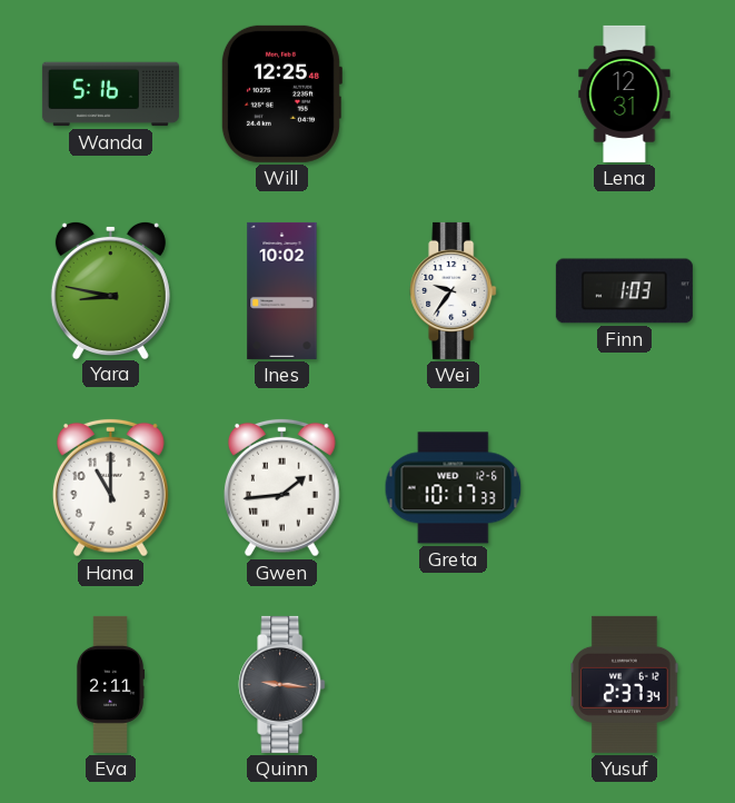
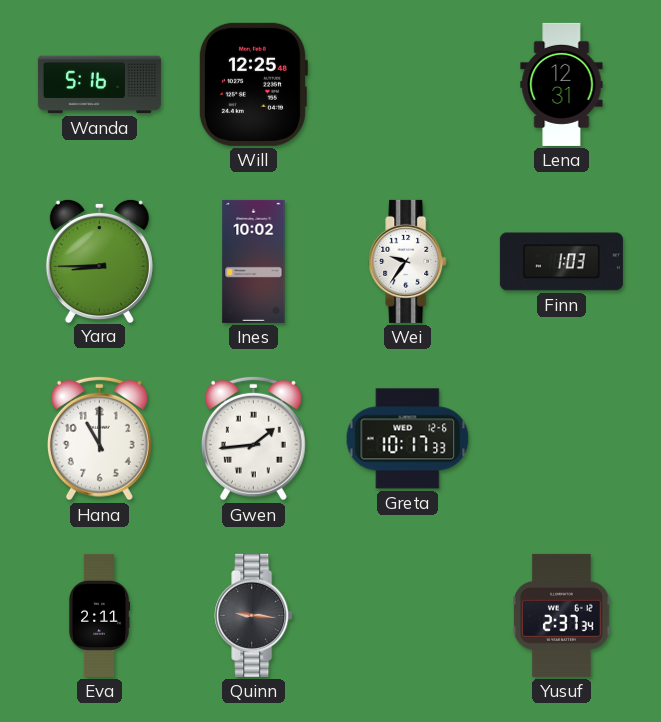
Yara: 8:47 -> 8:45
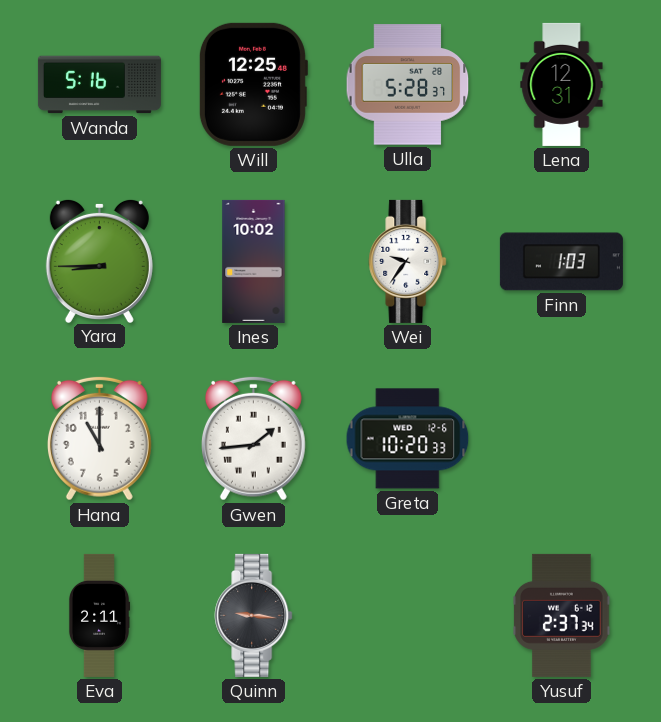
Ulla: none -> 5:28
Greta: 10:17 -> 10:20
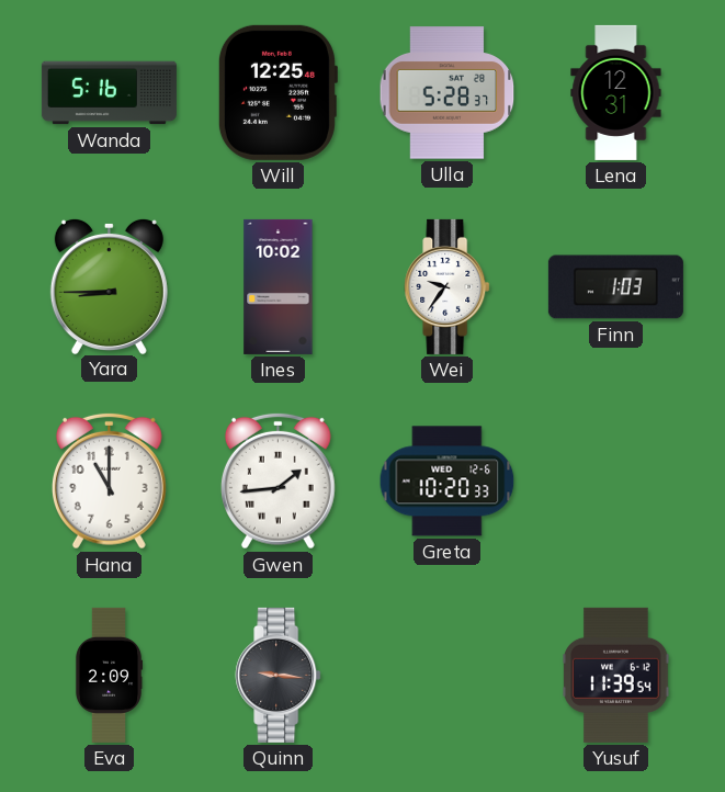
Eva: 2:11 -> 2:09
Yusuf: 2:37 -> 11:39
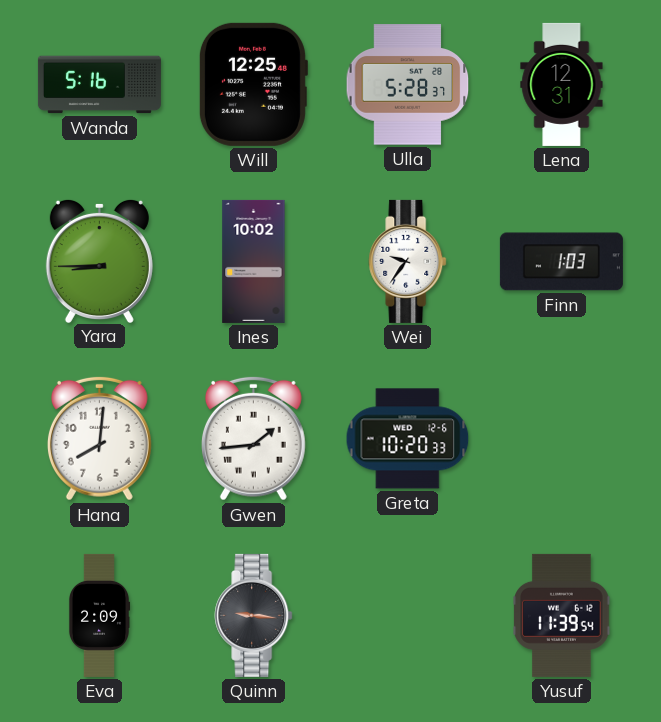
Hana: 11:00 -> 8:01
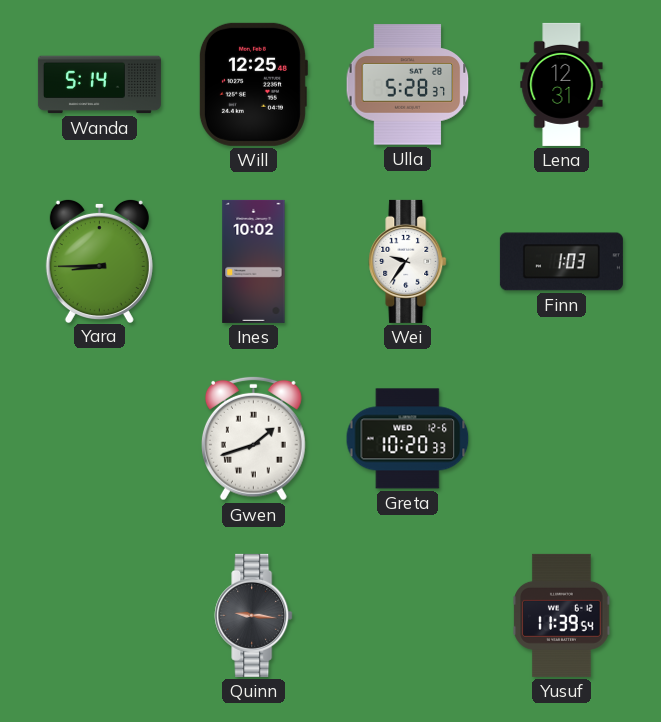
Wanda: 5:16 -> 5:14
Hana: 8:01 -> none
Gwen: 1:44 -> 1:42
Eva: 2:09 -> none
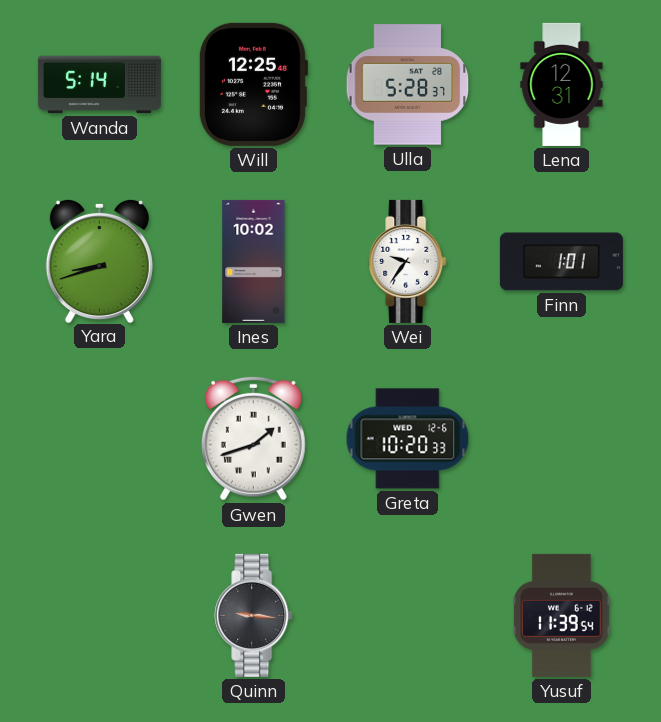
Yara: 8:45 -> 8:42
Finn: 1:03 -> 1:01
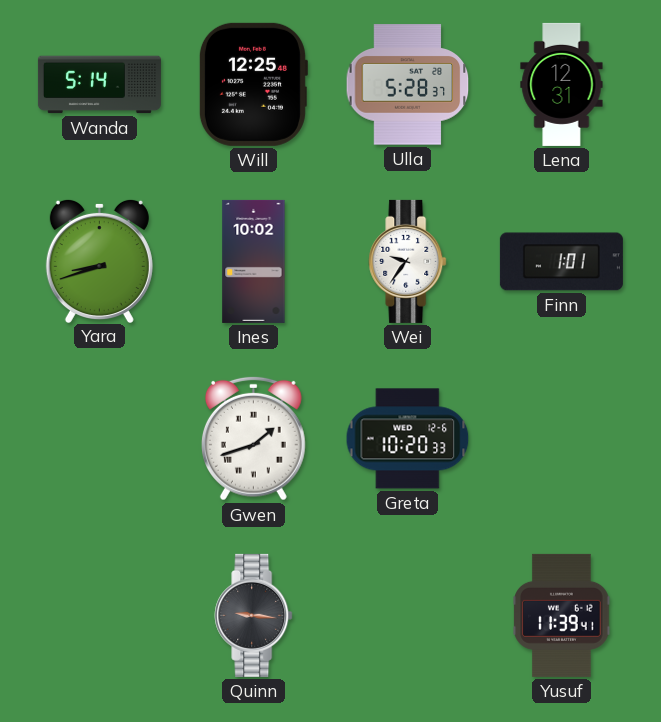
Yusuf: 11:39:54 -> 11:39:41
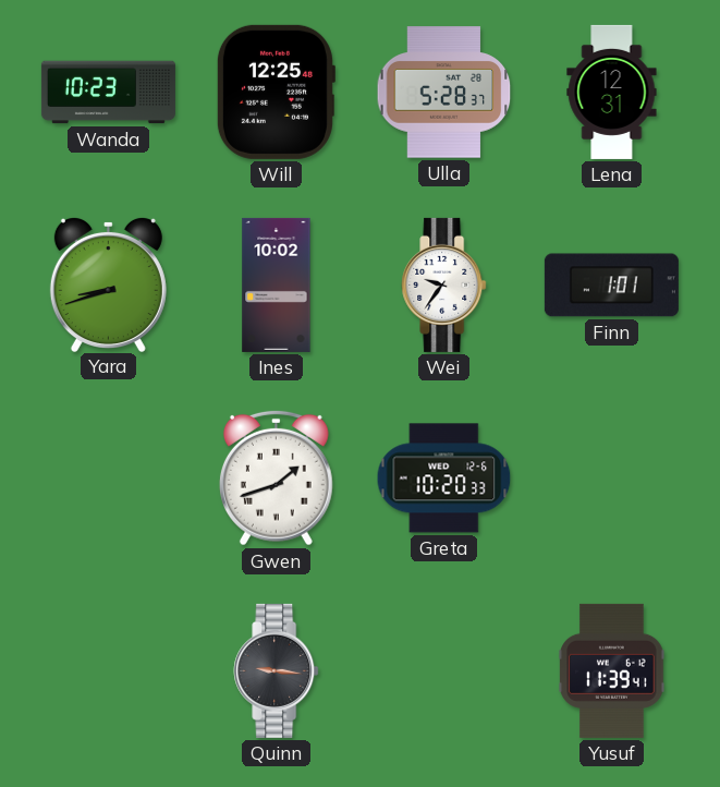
Wanda: 5:14 -> 10:23
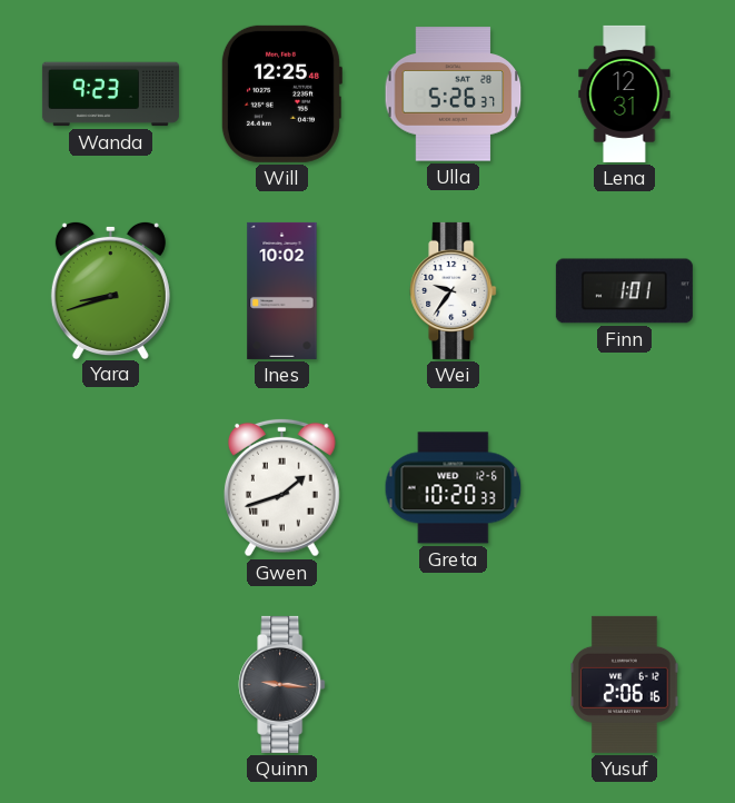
Wanda: 10:23 -> 9:23
Ulla: 5:28 -> 5:26
Yusuf: 11:39 -> 2:06
